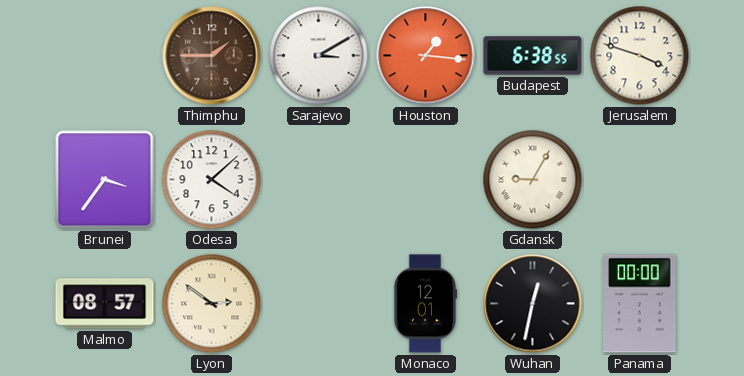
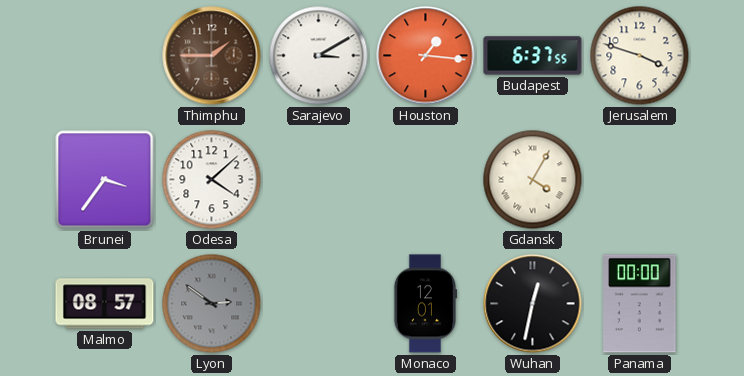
Budapest: 6:38 -> 6:37
Gdansk: 9:05 -> 4:05
Lyon dial: cream -> grey
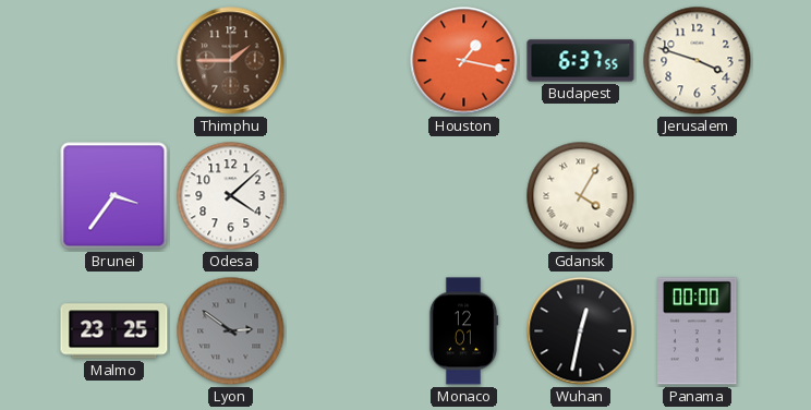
Sarajevo: 3:10 -> none
Houston: 1:16 -> 1:17
Malmo: 08:57 -> 23:25
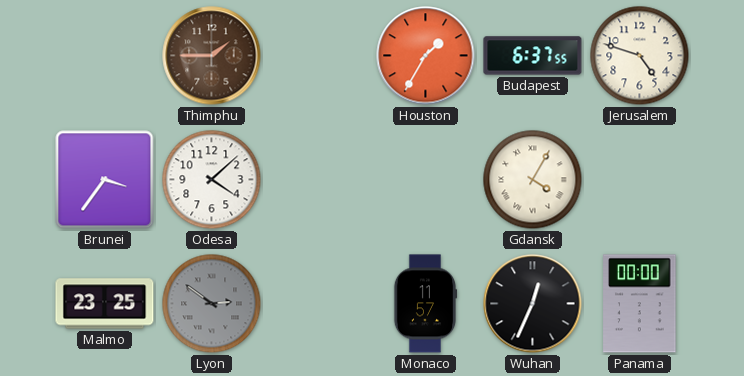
Houston: 1:17 -> 1:35
Jerusalem: 3:48 -> 4:48
Monaco: 12:01 -> 11:57
Wuhan: 12:32 -> 12:34
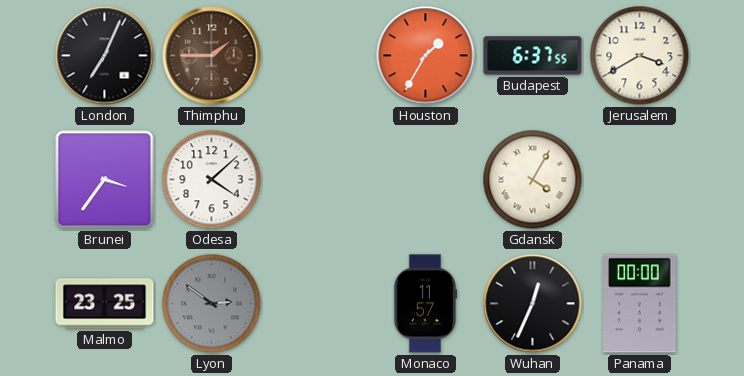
London: none -> 7:04
Jerusalem: 4:48 -> 3:40
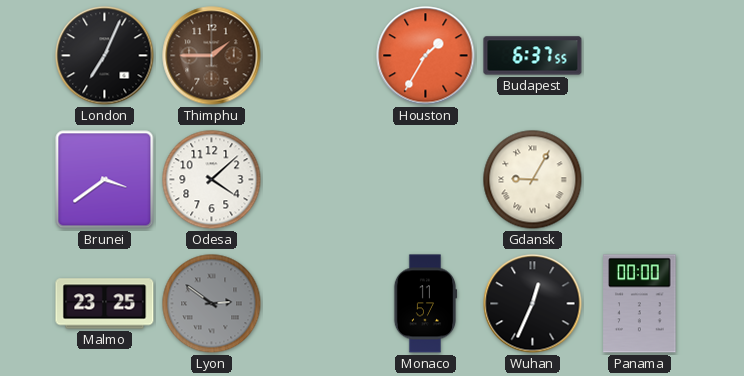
Jerusalem: 3:40 -> none
Brunei: 3:36 -> 3:39
Gdansk: 4:05 -> 9:05
